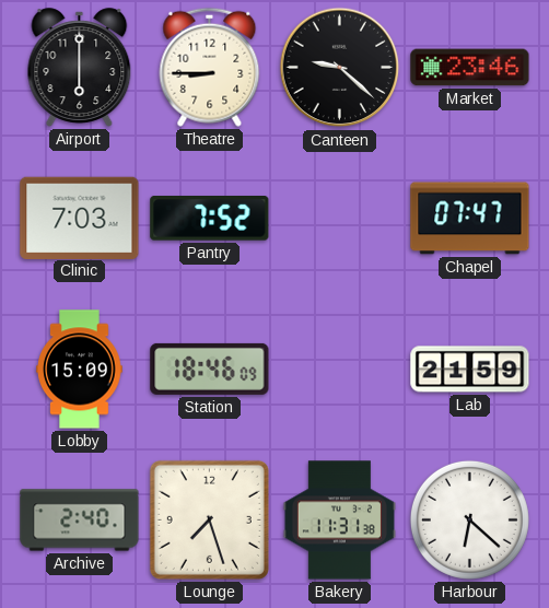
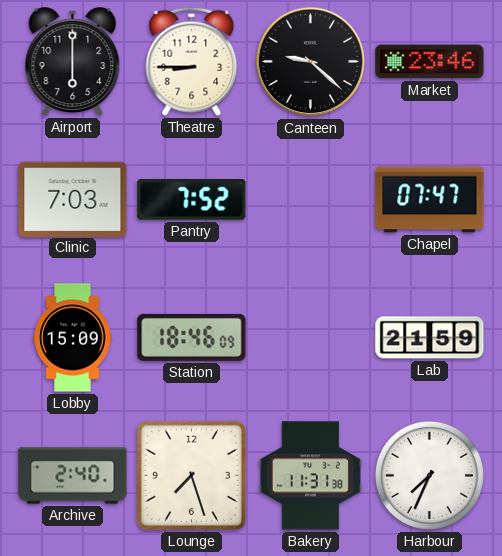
Harbour: 6:22 -> 7:34
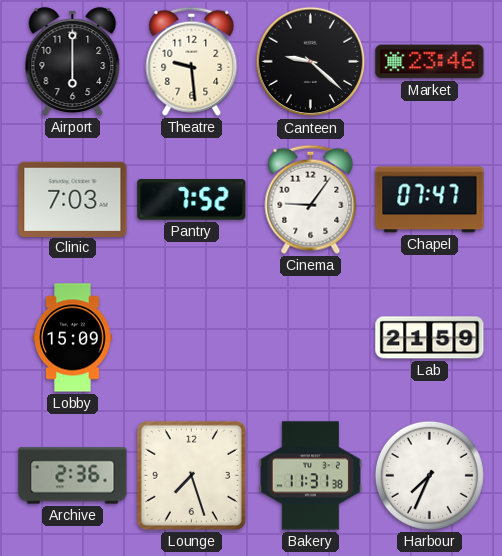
Theatre: 8:45 -> 9:29
Cinema: none -> 9:06
Station: 18:46 -> none
Archive: 2:40 -> 2:36
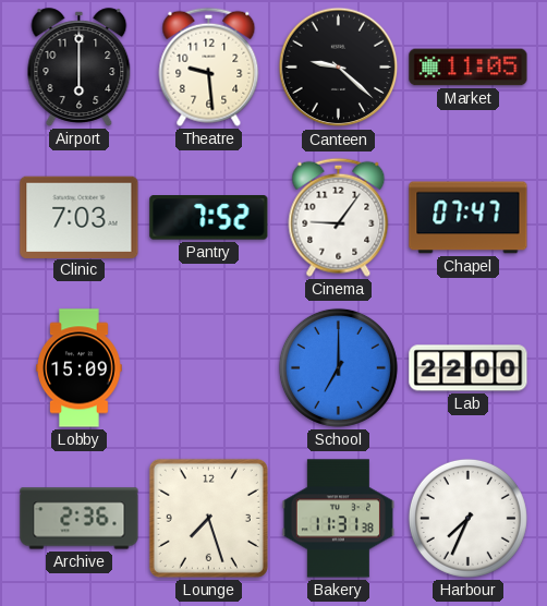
Market: 23:46 -> 11:05
School: none -> 7:00
Lab: 21:59 -> 22:00
